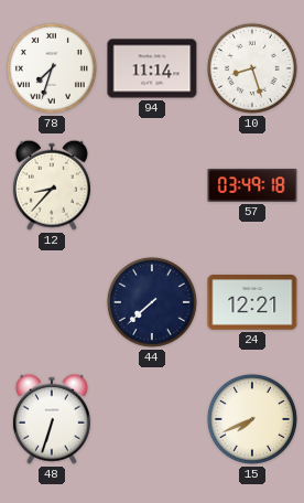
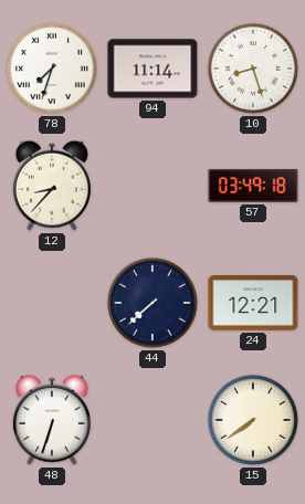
15: 7:41 -> 7:39
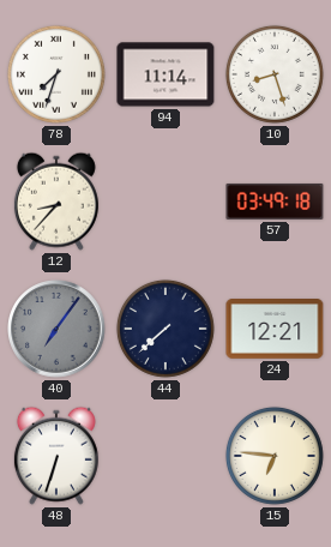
40: none -> 7:06
15: 7:39 -> 6:46
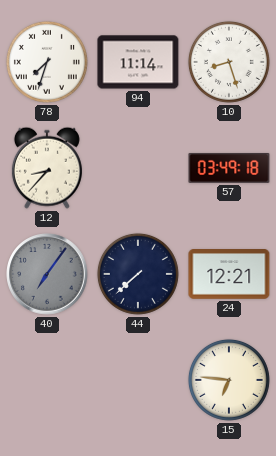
48: 6:33 -> none
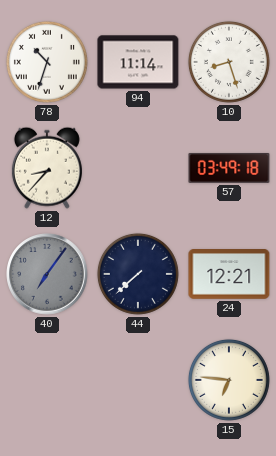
78: 7:33 -> 10:33
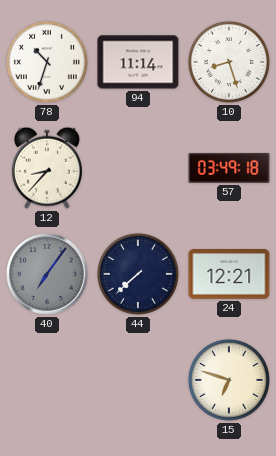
15: 6:46 -> 6:48
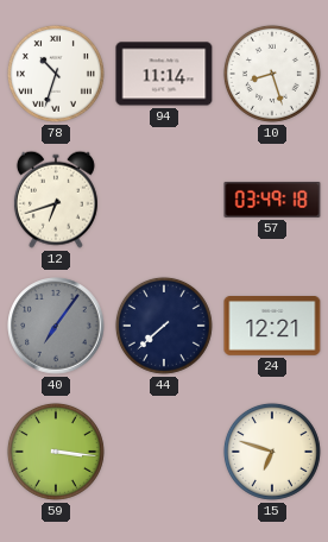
12: 8:37 -> 6:42
59: none -> 3:16
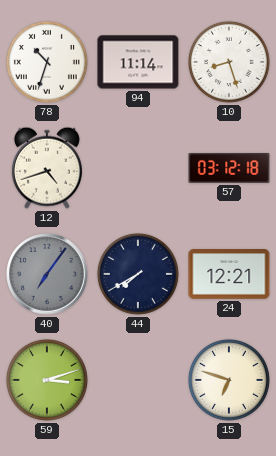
12: 6:42 -> 4:42
57: 03:49 -> 03:12
44: 7:38 -> 7:40
59: 3:16 -> 3:12
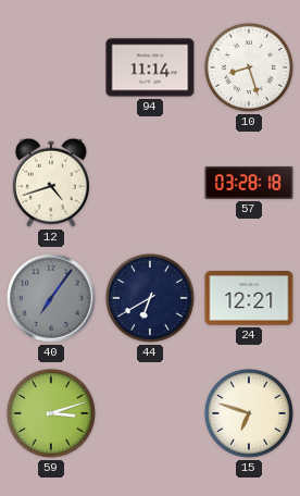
78: 10:33 -> none
57: 03:12 -> 03:28
44: 7:40 -> 6:40
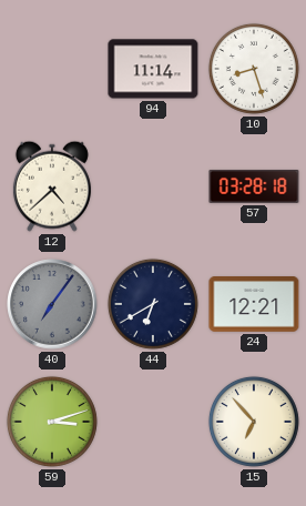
12: 4:42 -> 4:38
15: 6:48 -> 6:53
